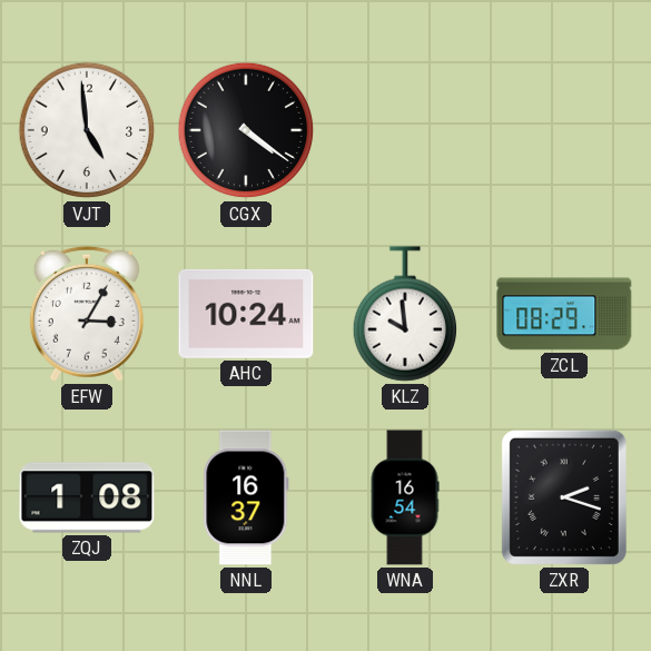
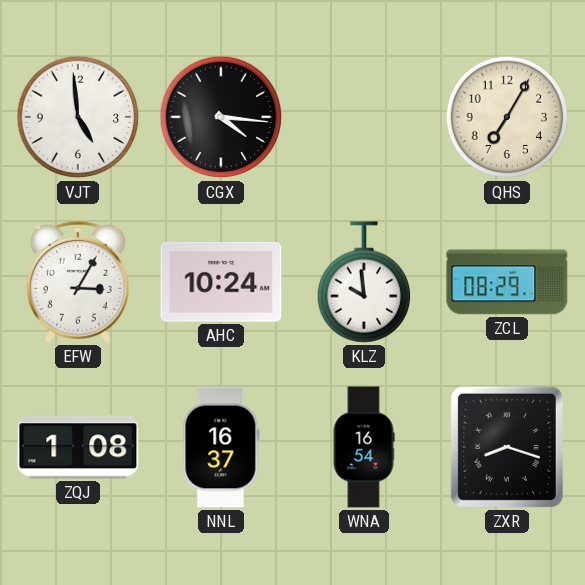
CGX: 4:21 -> 4:16
QHS: none -> 7:05
ZXR: 2:18 -> 8:18
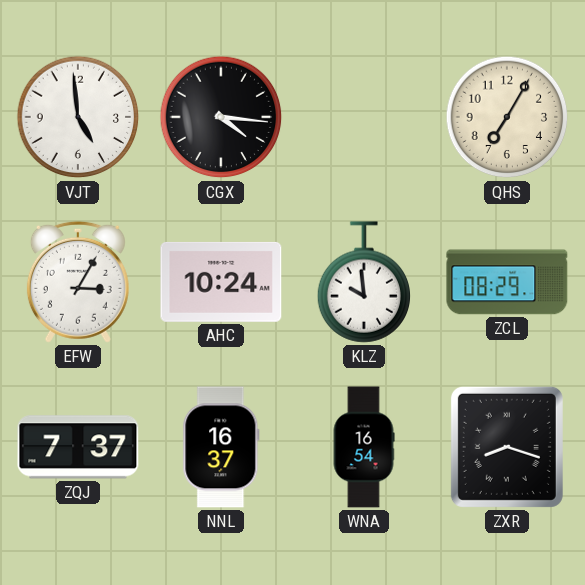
ZQJ: 1:08 -> 7:37
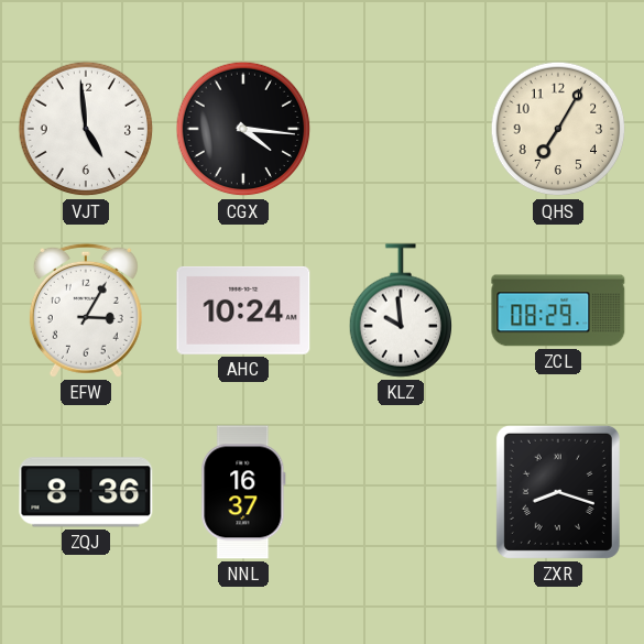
ZQJ: 7:37 -> 8:36
WNA: 16:54 -> none
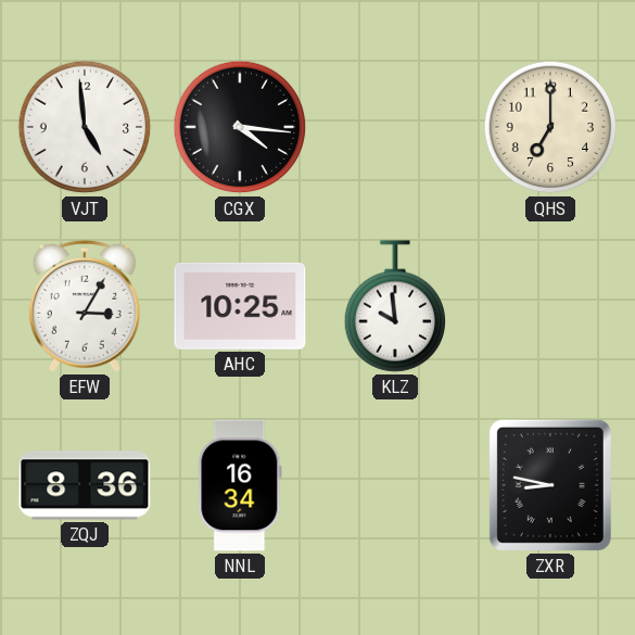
QHS: 7:05 -> 7:00
AHC: 10:24 -> 10:25
ZCL: 08:29 -> none
NNL: 16:37 -> 16:34
ZXR: 8:18 -> 8:47
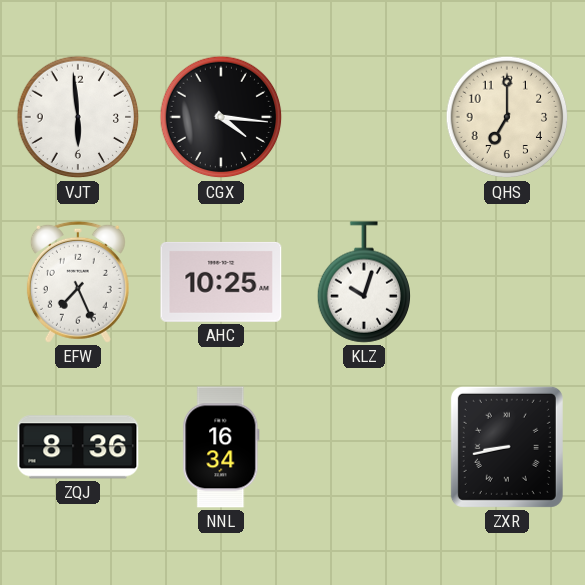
VJT: 4:59 -> 5:59
EFW: 3:05 -> 7:26
KLZ: 9:59 -> 10:03
ZXR: 8:47 -> 8:43
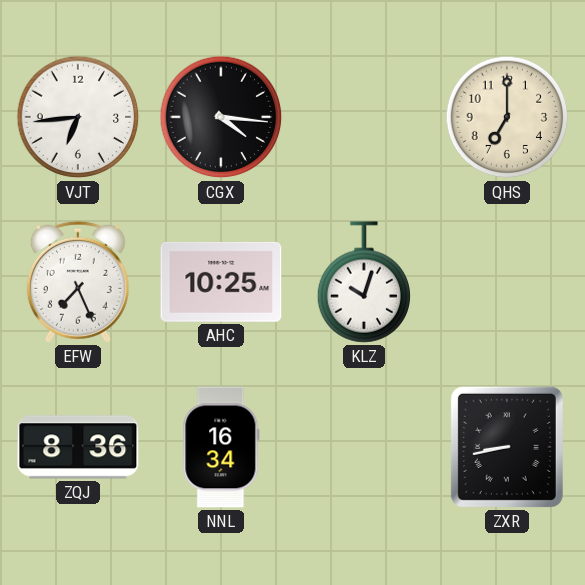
VJT: 5:59 -> 6:44
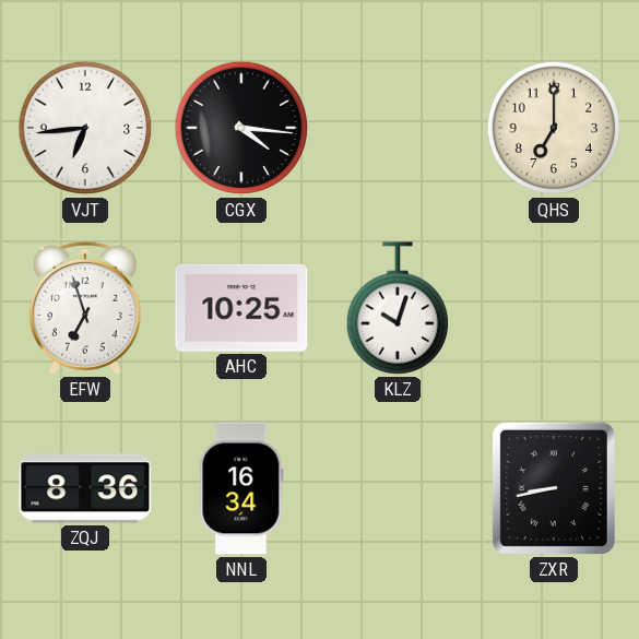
EFW: 7:26 -> 6:57
